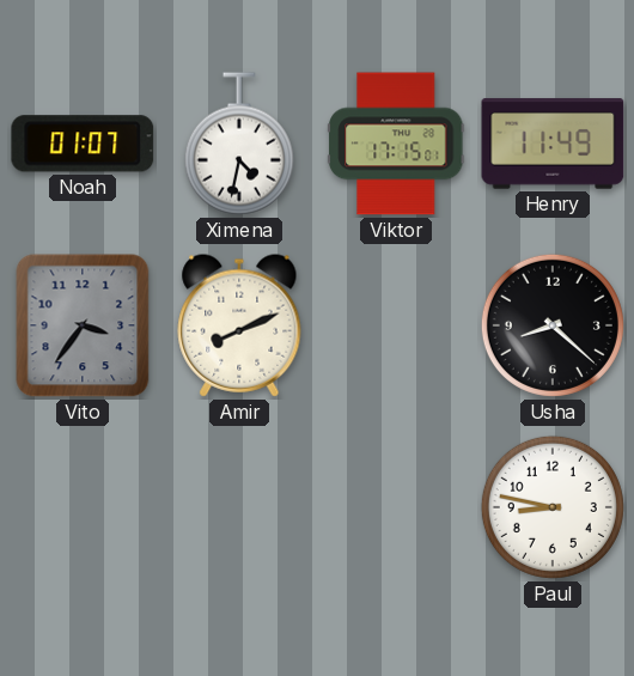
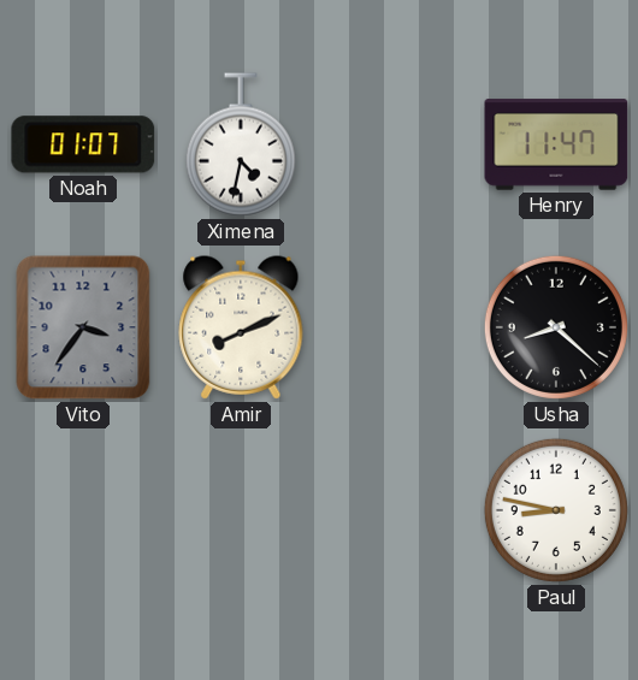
Viktor: 17:15 -> none
Henry: 11:49 -> 11:47
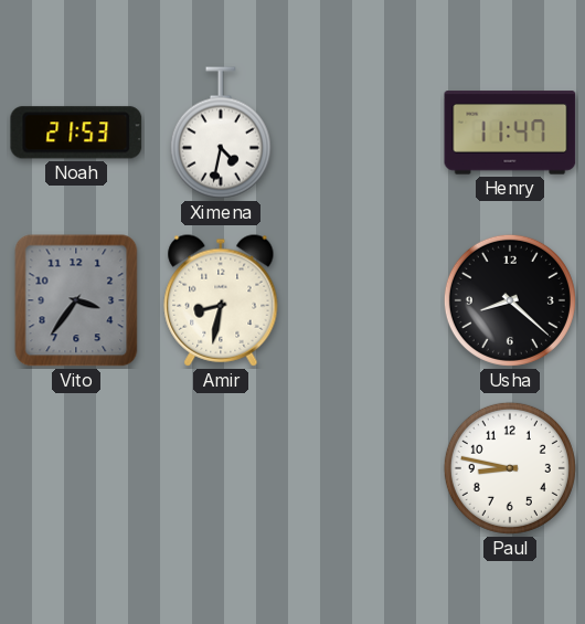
Noah: 01:07 -> 21:53
Amir: 8:11 -> 8:32
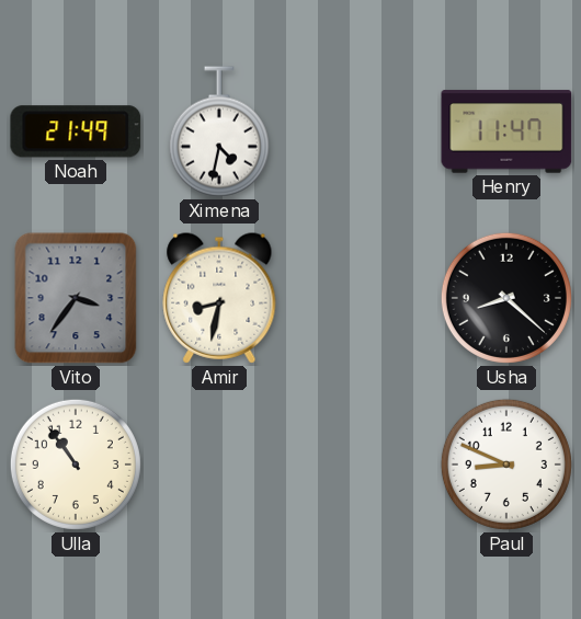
Noah: 21:53 -> 21:49
Ulla: none -> 10:54
Paul: 8:47 -> 8:49
